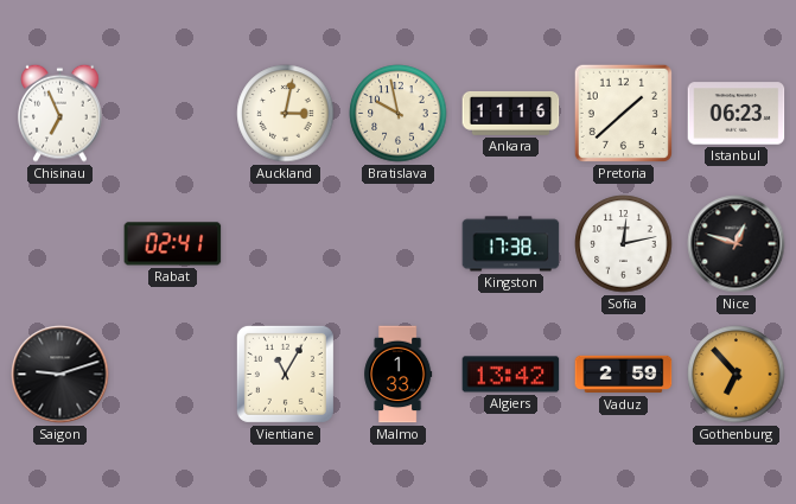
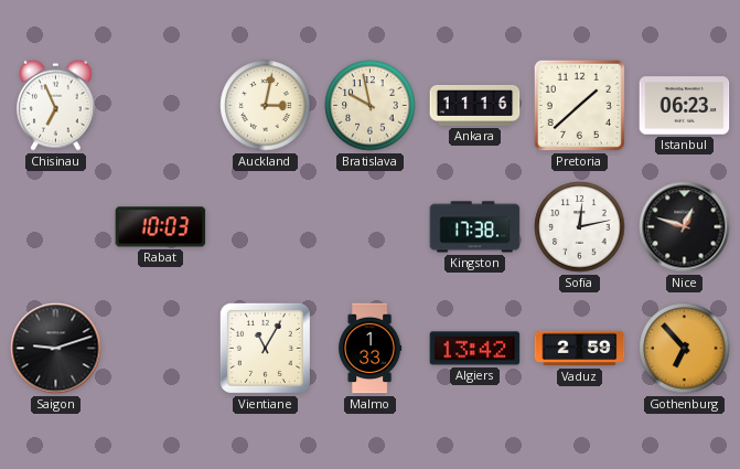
Rabat: 02:41 -> 10:03
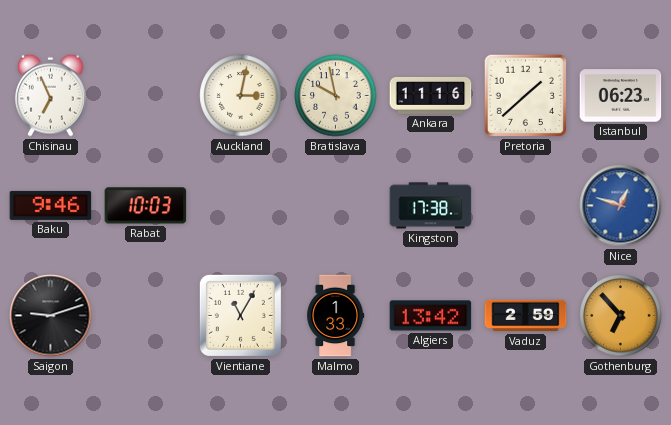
Baku: none -> 9:46
Sofia: 12:13 -> none
Nice dial: black -> blue
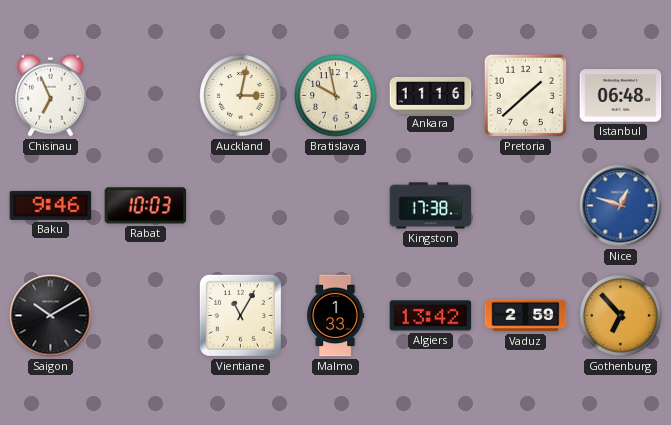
Istanbul: 06:23 -> 06:48
Saigon: 9:12 -> 10:10
